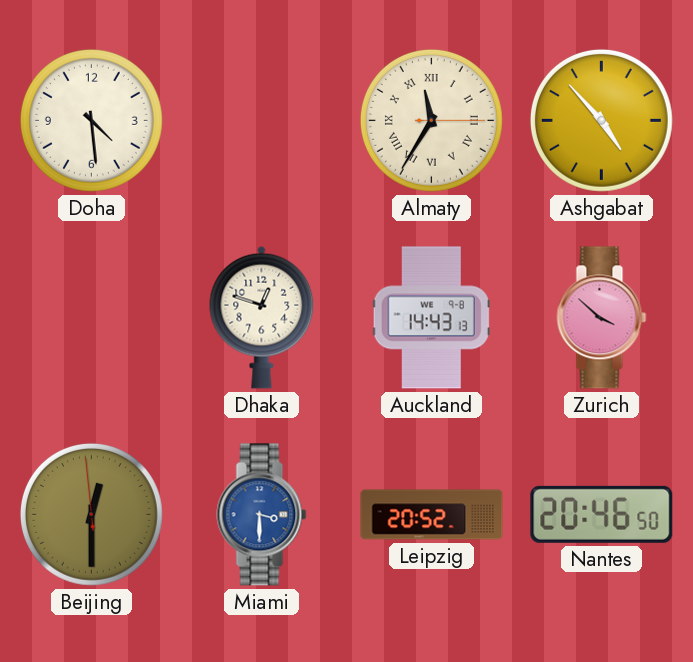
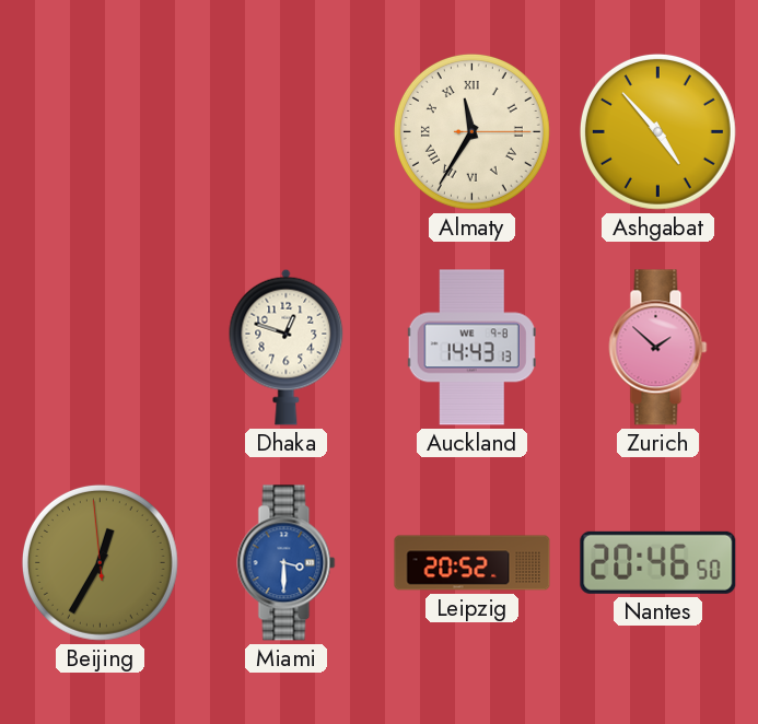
Doha: 4:29 -> none
Zurich: 3:52 -> 1:52
Beijing: 12:29 -> 12:34
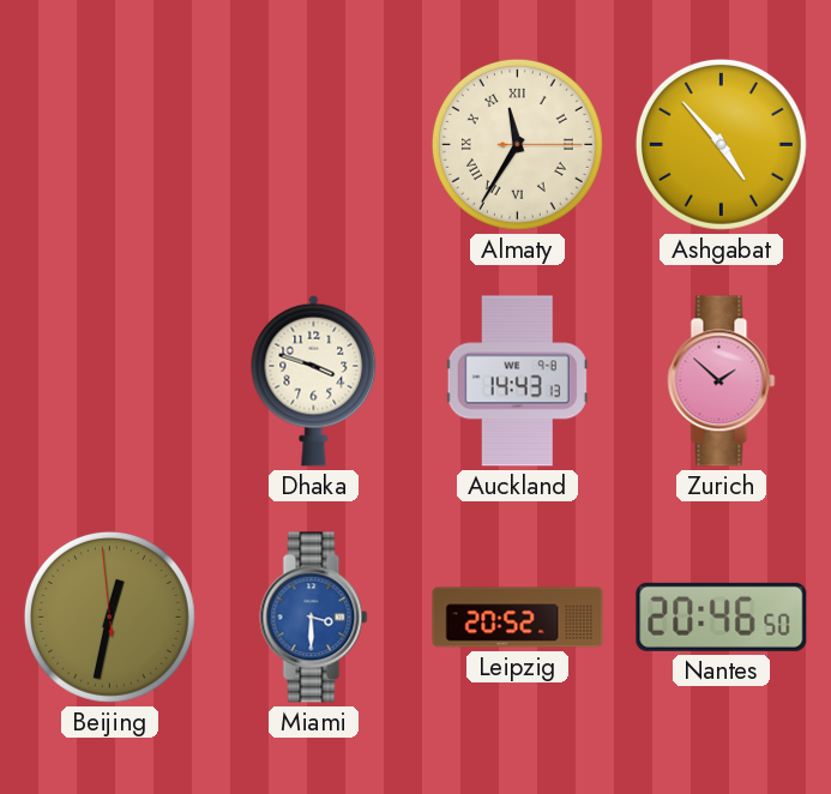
Dhaka: 12:48 -> 3:48
Beijing: 12:34 -> 12:31
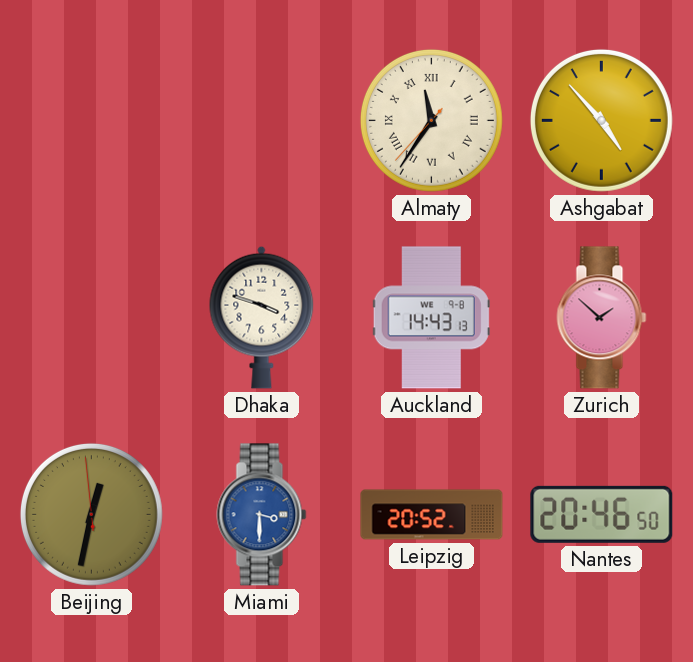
Almaty: 11:35:15 -> 11:35:37
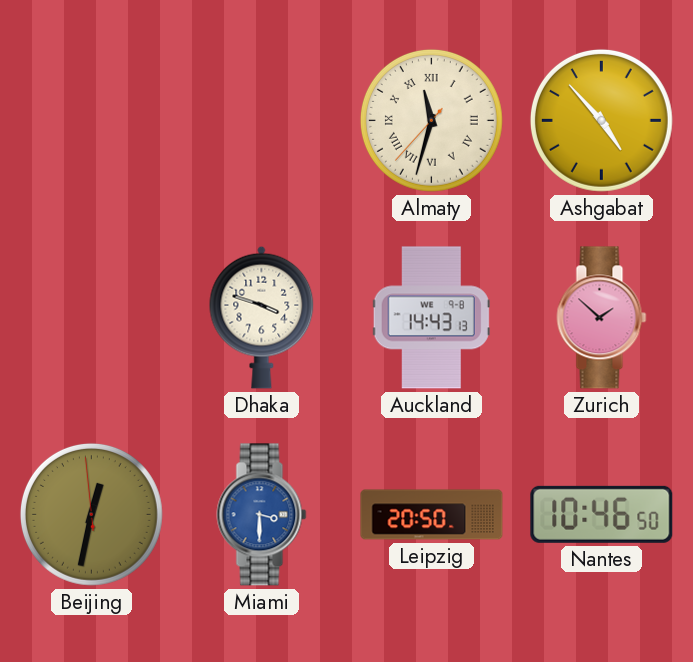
Almaty: 11:35 -> 11:32
Leipzig: 20:52 -> 20:50
Nantes: 20:46 -> 10:46
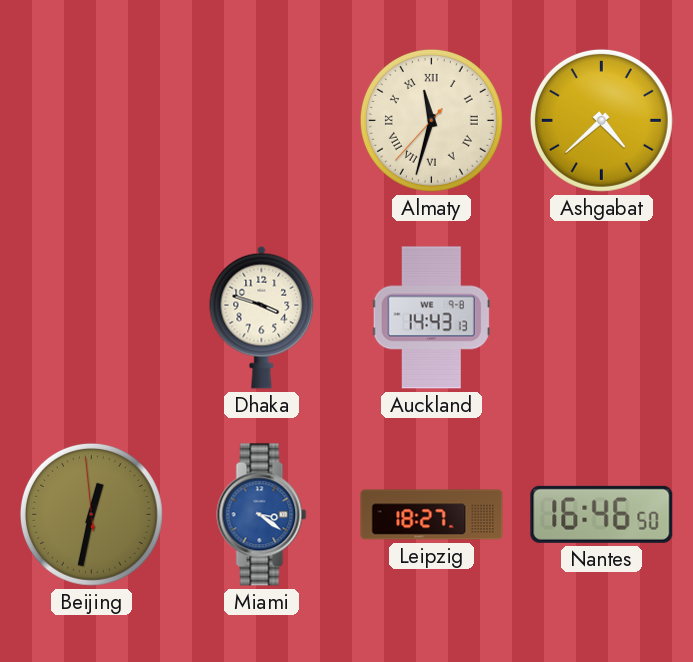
Ashgabat: 4:53 -> 4:38
Zurich: 1:52 -> none
Miami: 3:30 -> 3:21
Leipzig: 20:50 -> 18:27
Nantes: 10:46 -> 16:46
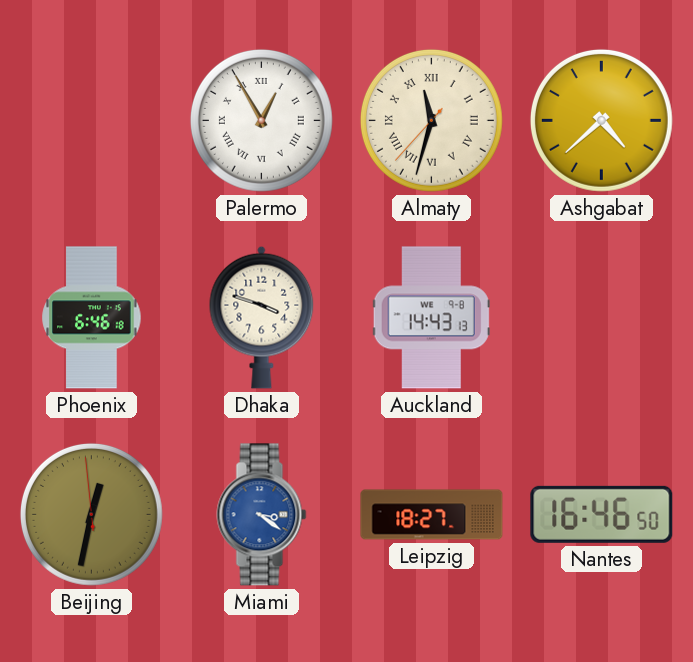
Palermo: none -> 12:55
Phoenix: none -> 6:46
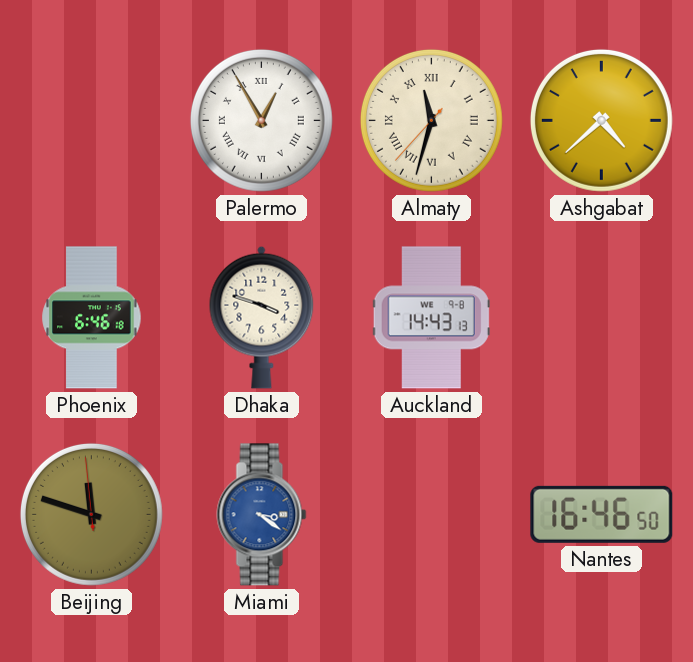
Beijing: 12:31 -> 11:47
Leipzig: 18:27 -> none
